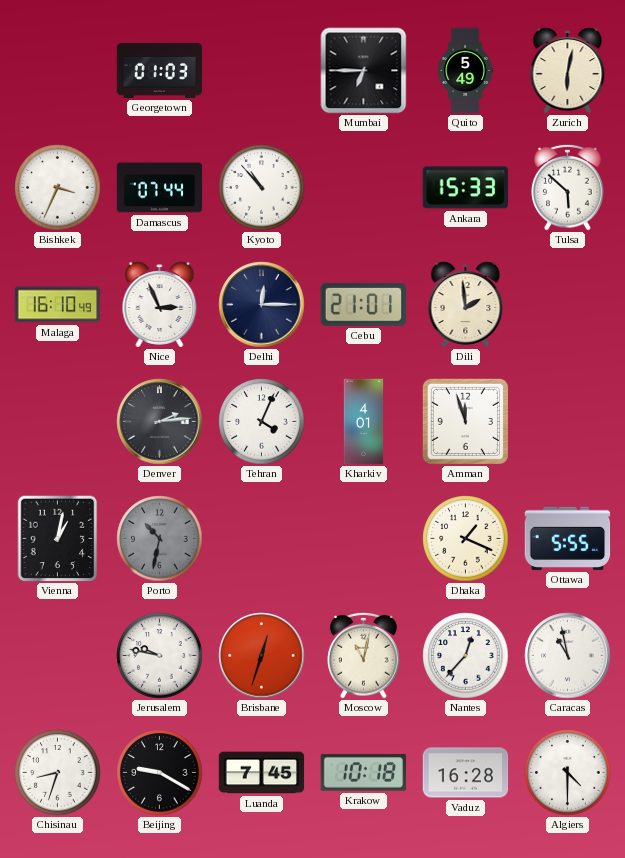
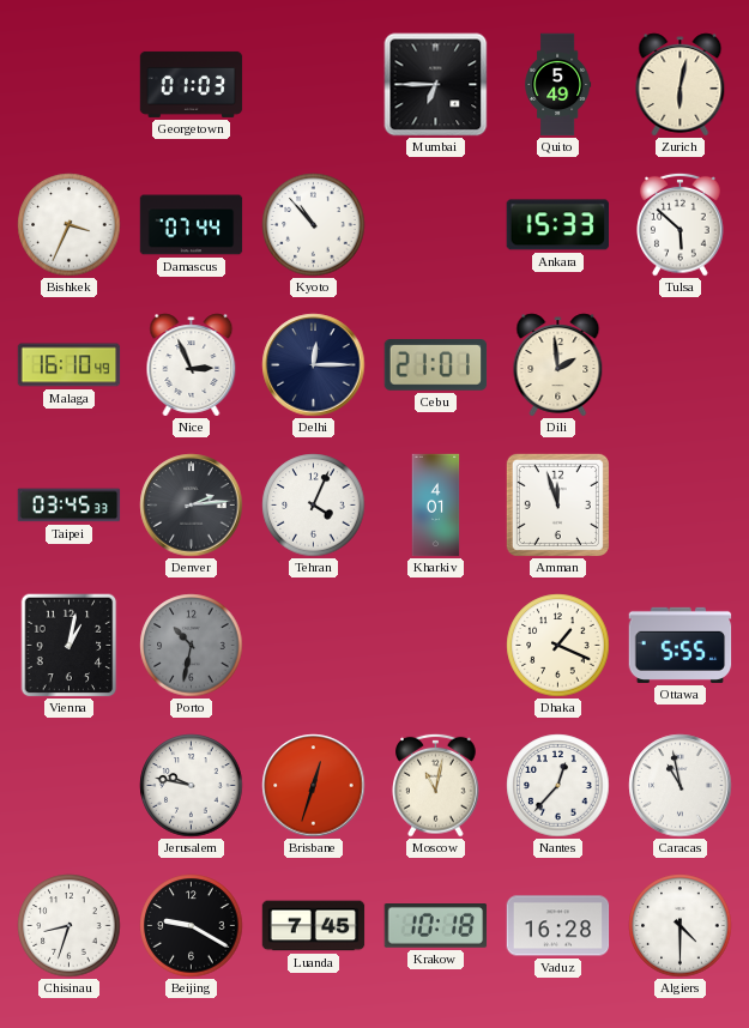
Taipei: none -> 03:45
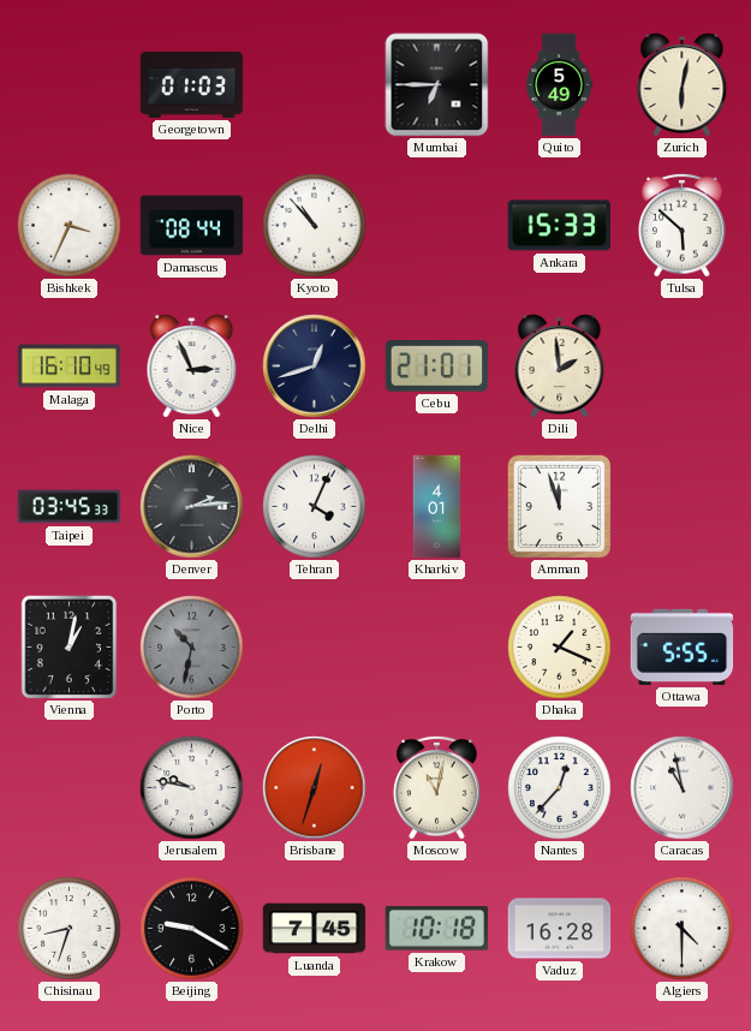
Damascus: 07:44 -> 08:44
Delhi: 12:15 -> 12:42
